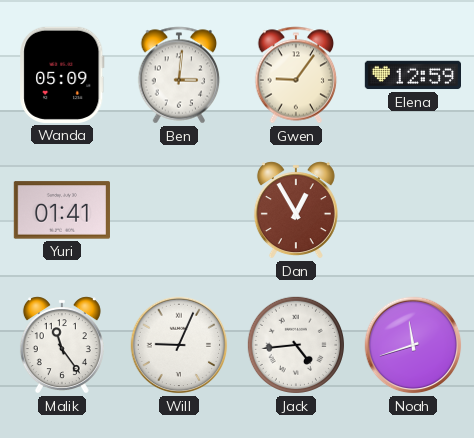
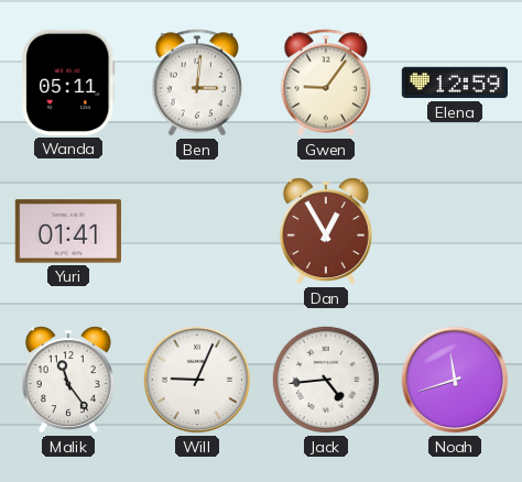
Wanda: 05:09 -> 05:11
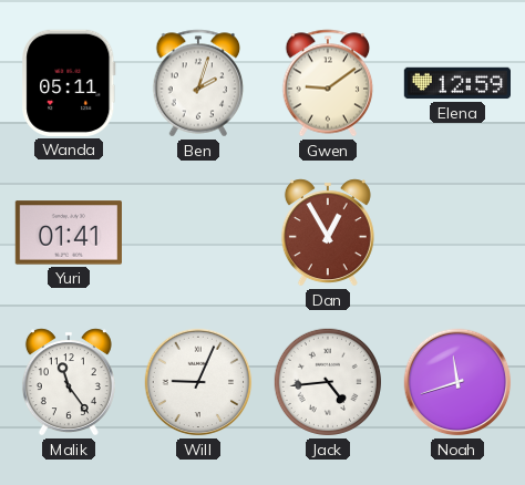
Ben: 3:01 -> 2:03
Gwen: 9:06 -> 9:09
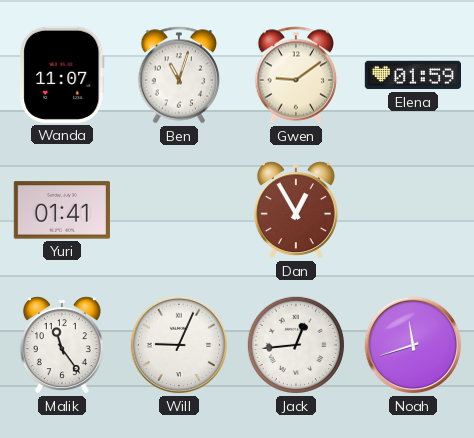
Wanda: 05:11 -> 11:07
Ben: 2:03 -> 11:03
Elena: 12:59 -> 01:59
Jack: 4:44 -> 12:44
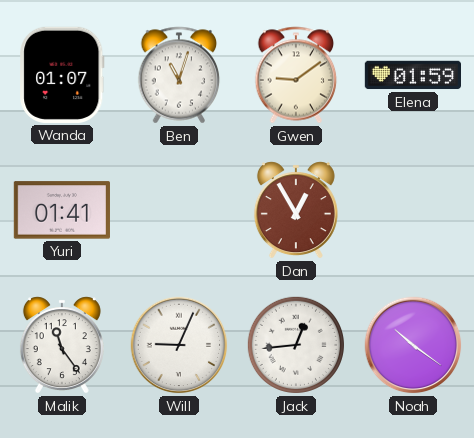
Wanda: 11:07 -> 01:07
Noah: 11:42 -> 10:21
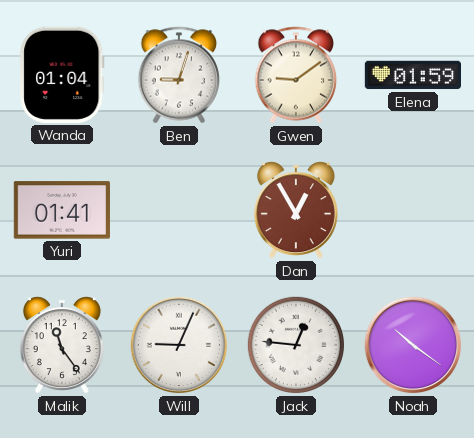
Wanda: 01:07 -> 01:04
Ben: 11:03 -> 9:03
Jack: 12:44 -> 12:46
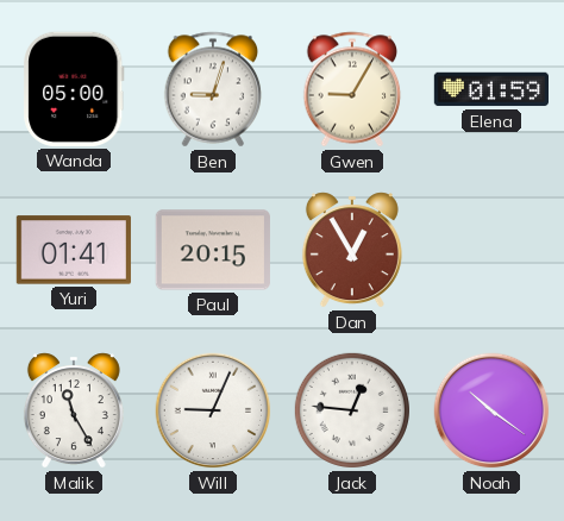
Wanda: 01:04 -> 05:00
Gwen: 9:09 -> 9:05
Paul: none -> 20:15
Malik: 11:24 -> 11:25
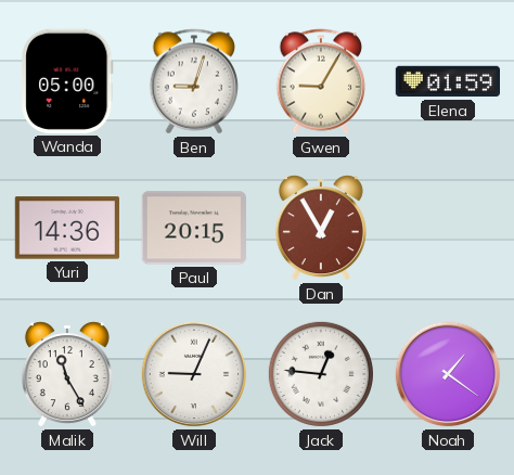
Yuri: 01:41 -> 14:36
Noah: 10:21 -> 1:21
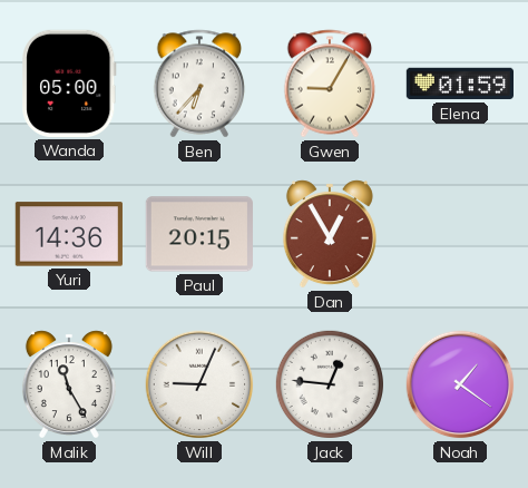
Ben: 9:03 -> 6:37
